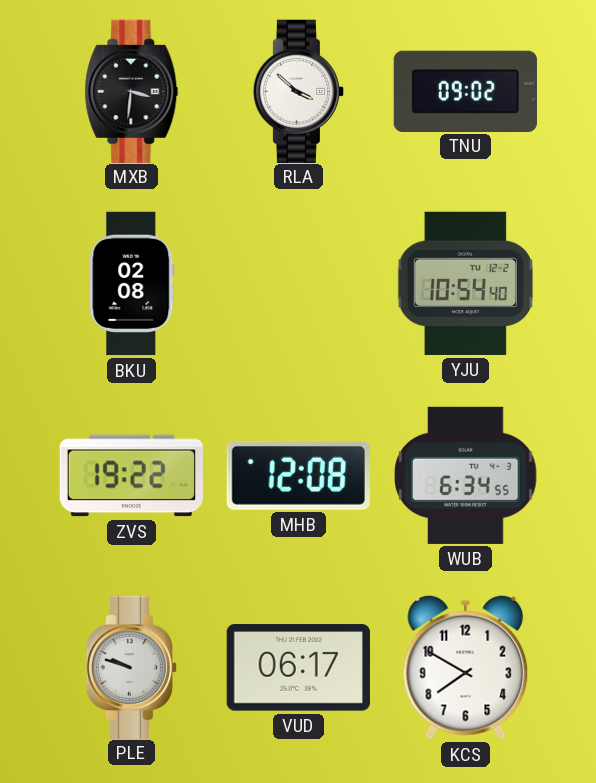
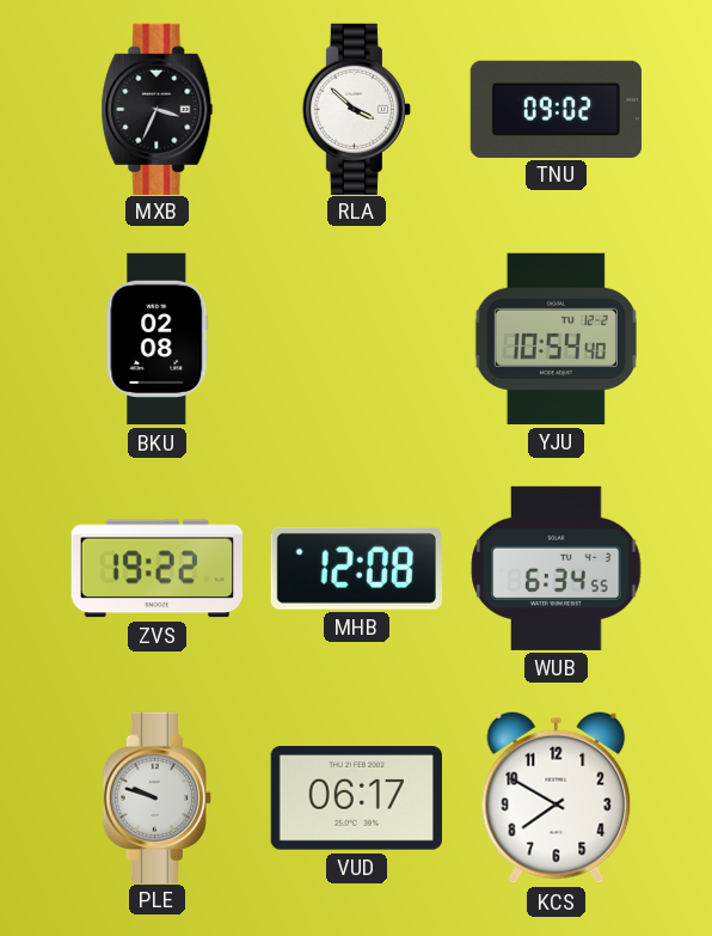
MXB: 3:31 -> 3:34
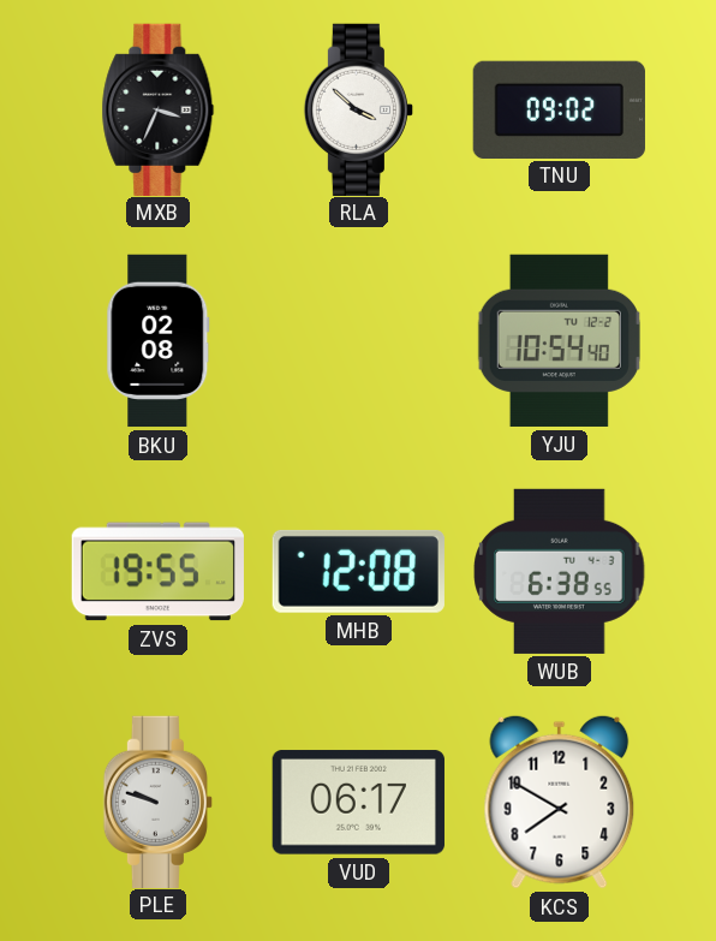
ZVS: 19:22 -> 19:55
WUB: 6:34 -> 6:38
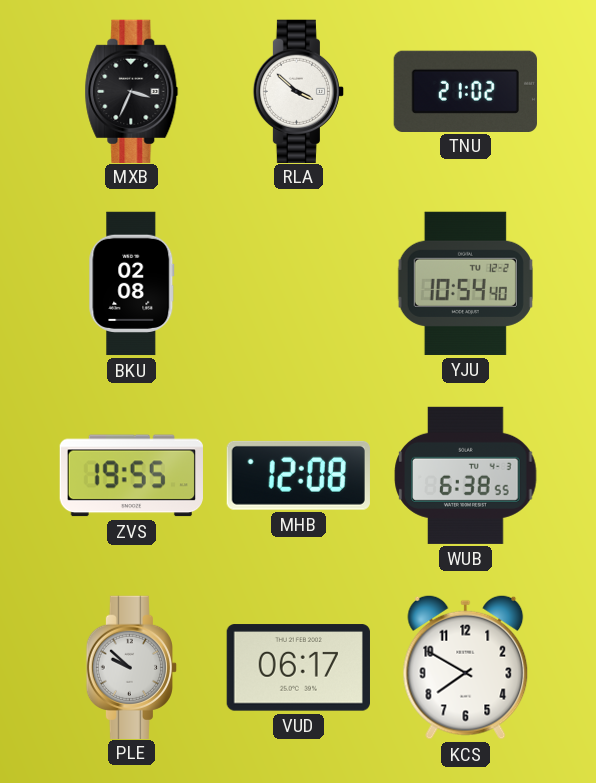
TNU: 09:02 -> 21:02
PLE: 9:48 -> 9:52
